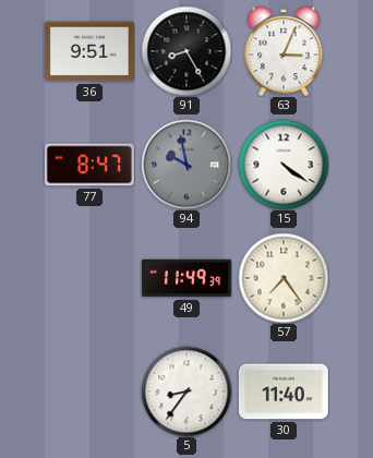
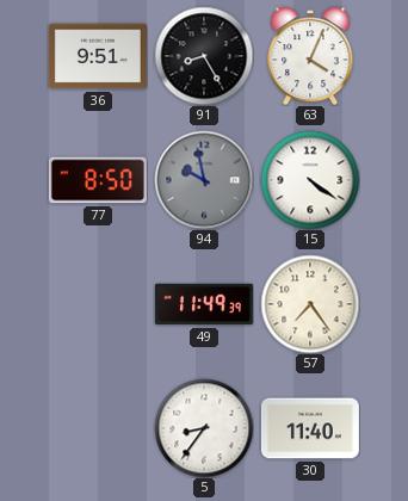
63: 3:04 -> 4:04
77: 8:47 -> 8:50
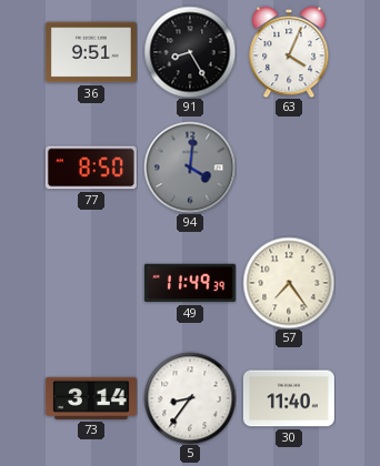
94: 9:58 -> 4:01
15: 4:21 -> none
73: none -> 3:14
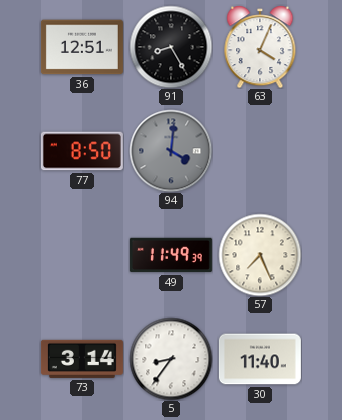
36: 9:51 -> 12:51
57: 7:24 -> 7:26
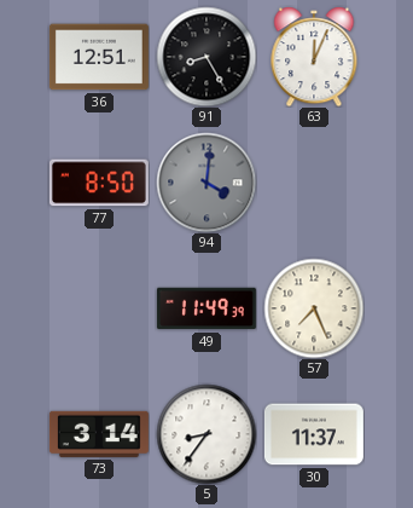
63: 4:04 -> 12:04
30: 11:40 -> 11:37
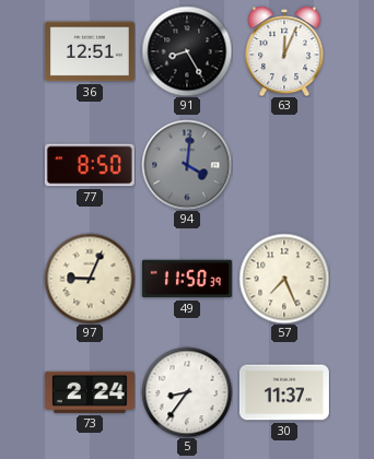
97: none -> 9:04
49: 11:49 -> 11:50
73: 3:14 -> 2:24
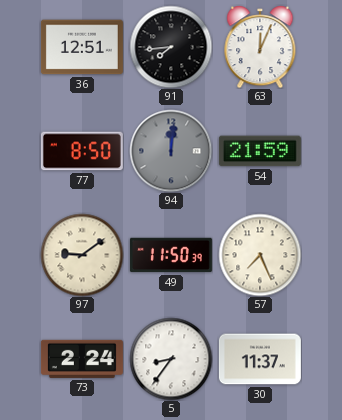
91: 8:25 -> 7:44
94: 4:01 -> 12:01
54: none -> 21:59
97: 9:04 -> 9:09
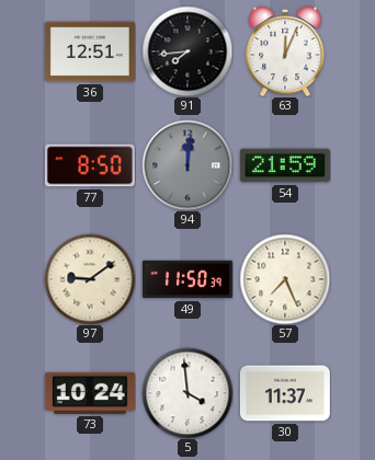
73: 2:24 -> 10:24
5: 8:36 -> 3:59
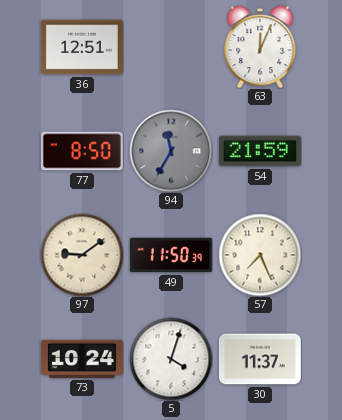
91: 7:44 -> none
94: 12:01 -> 11:35
5: 3:59 -> 4:03
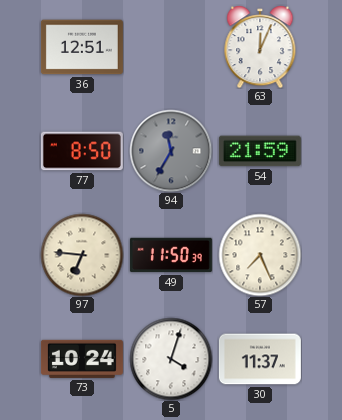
97: 9:09 -> 6:46
